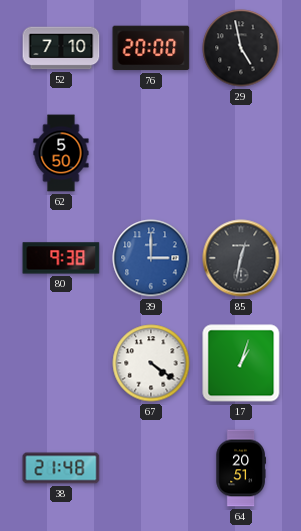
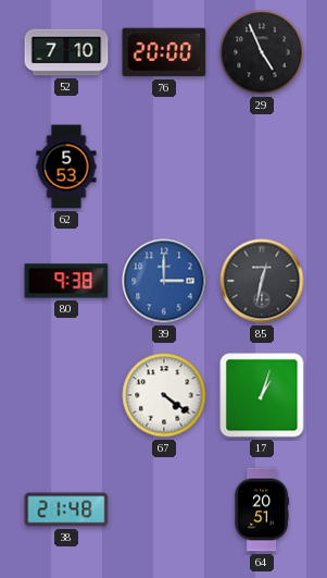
29: 4:58 -> 4:56
62: 5:50 -> 5:53
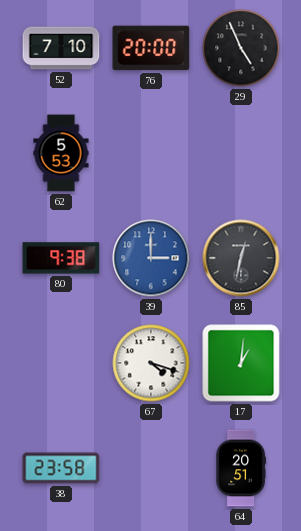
67: 4:21 -> 4:18
17: 1:03 -> 1:01
38: 21:48 -> 23:58
